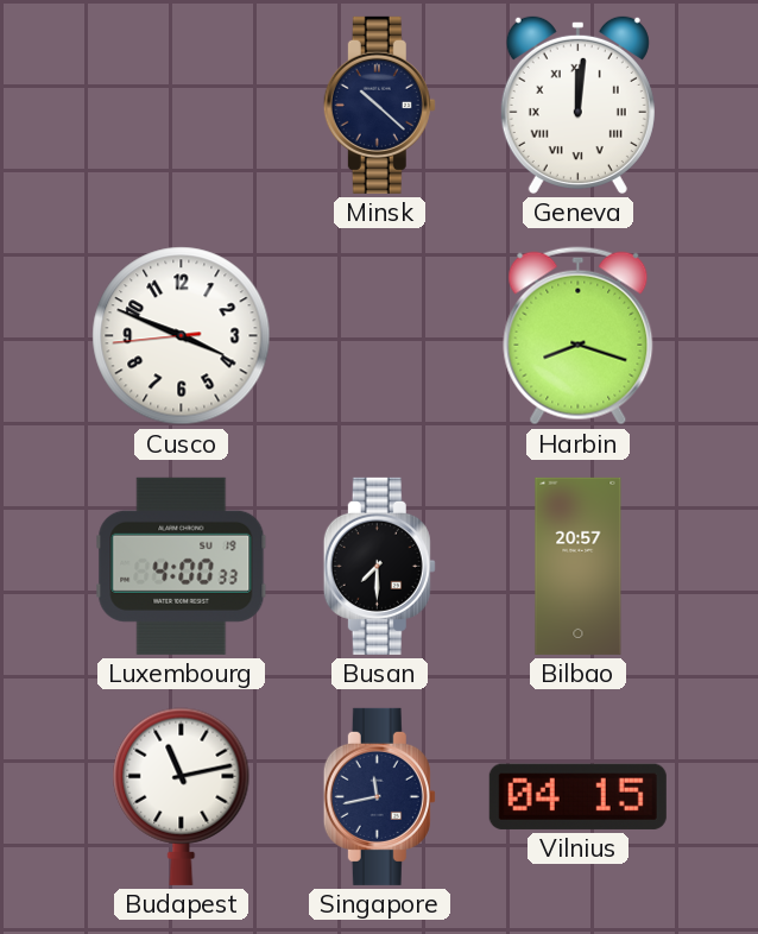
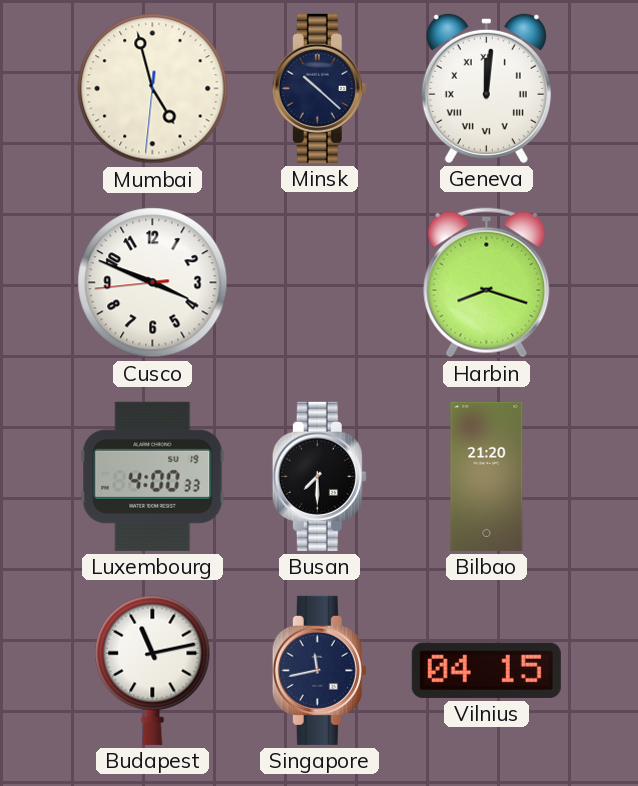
Mumbai: none -> 4:57
Bilbao: 20:57 -> 21:20
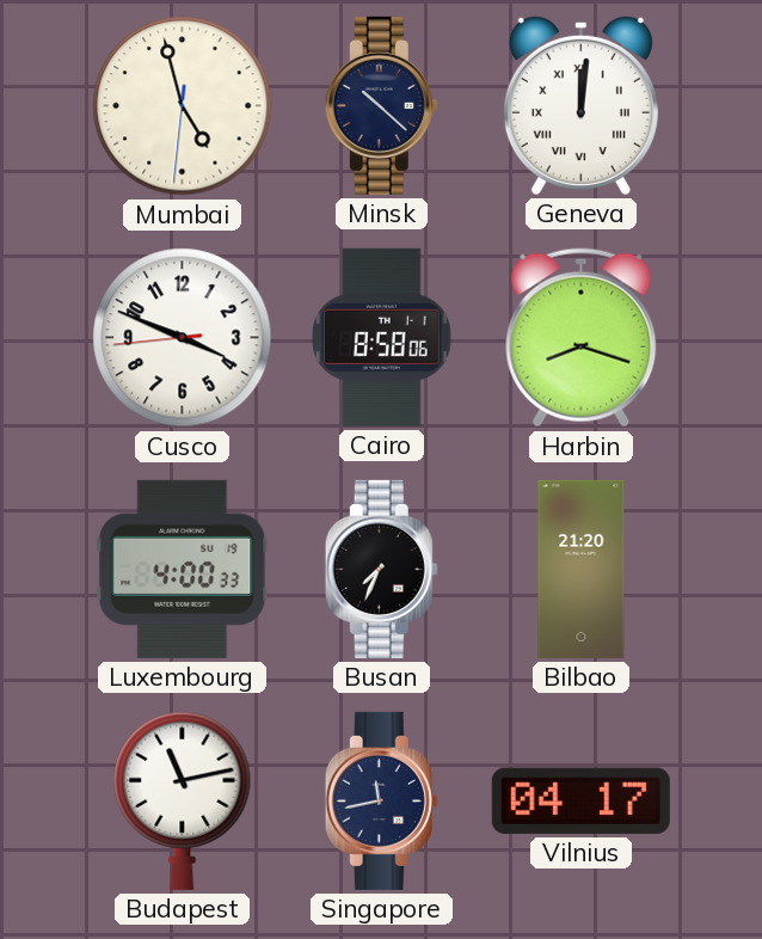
Cairo: none -> 8:58
Busan: 7:30 -> 7:34
Vilnius: 04:15 -> 04:17
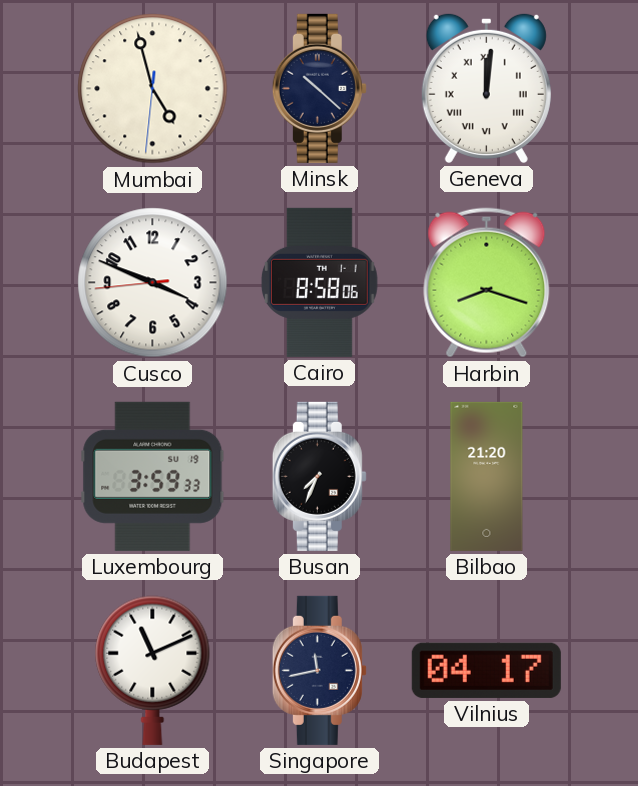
Luxembourg: 4:00 -> 3:59
Budapest: 11:13 -> 11:11
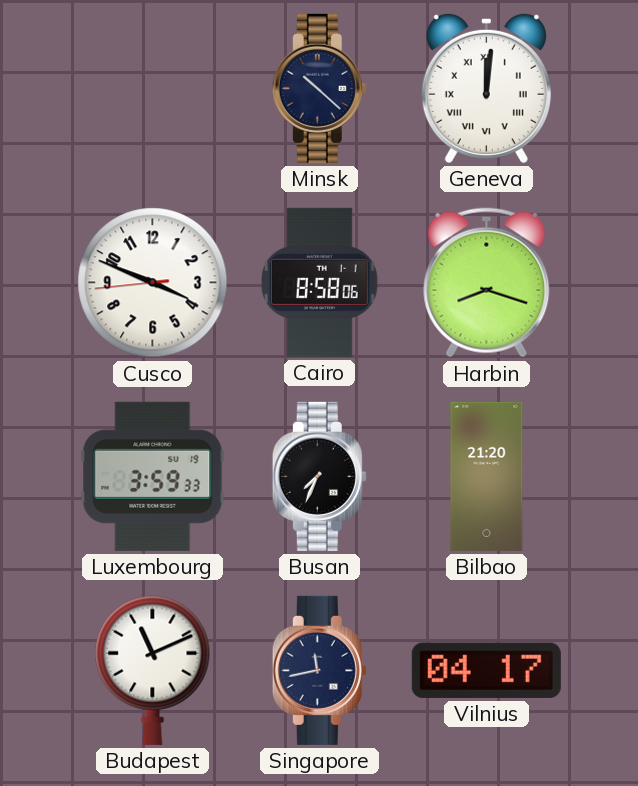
Mumbai: 4:57 -> none
